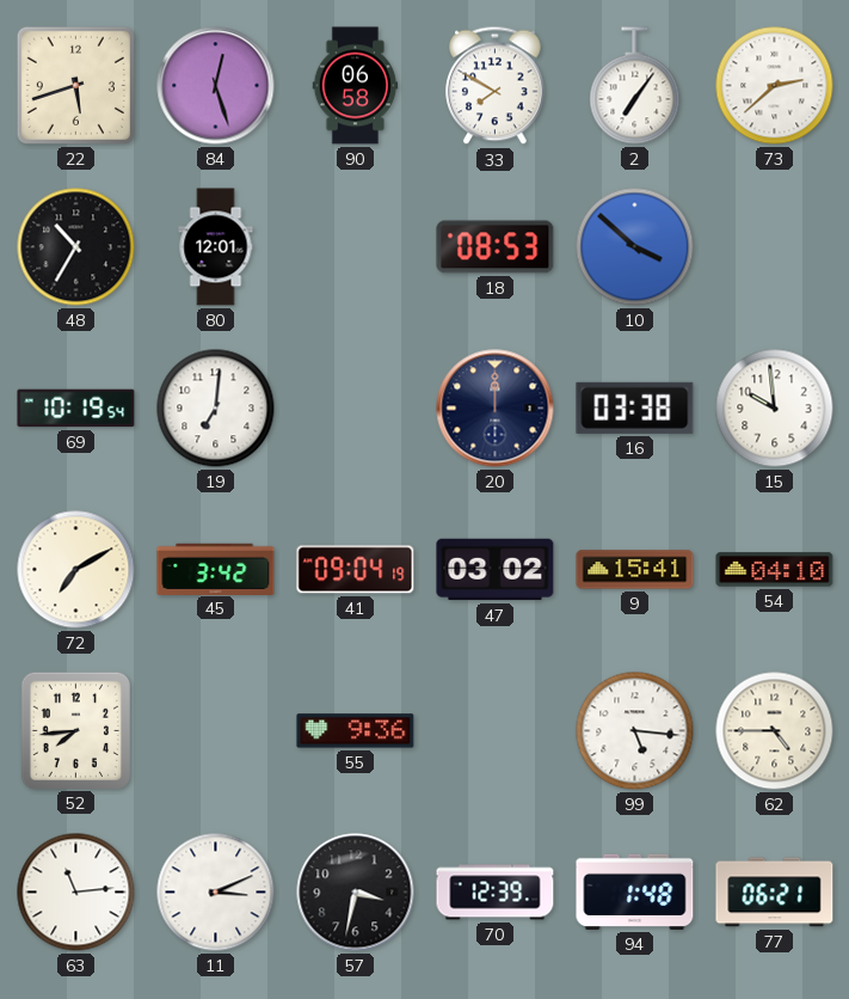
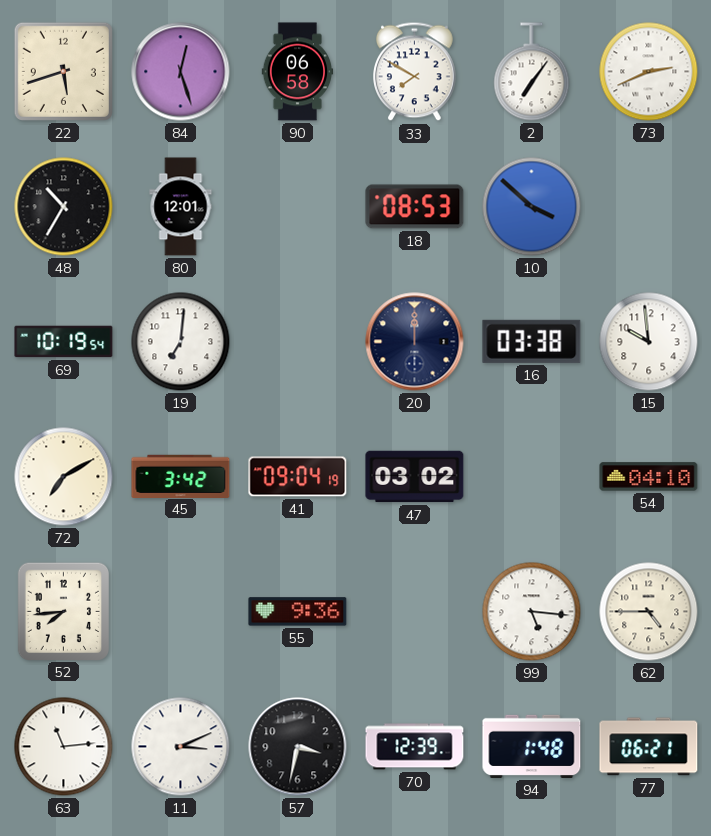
73: 2:38 -> 2:41
9: 15:41 -> none
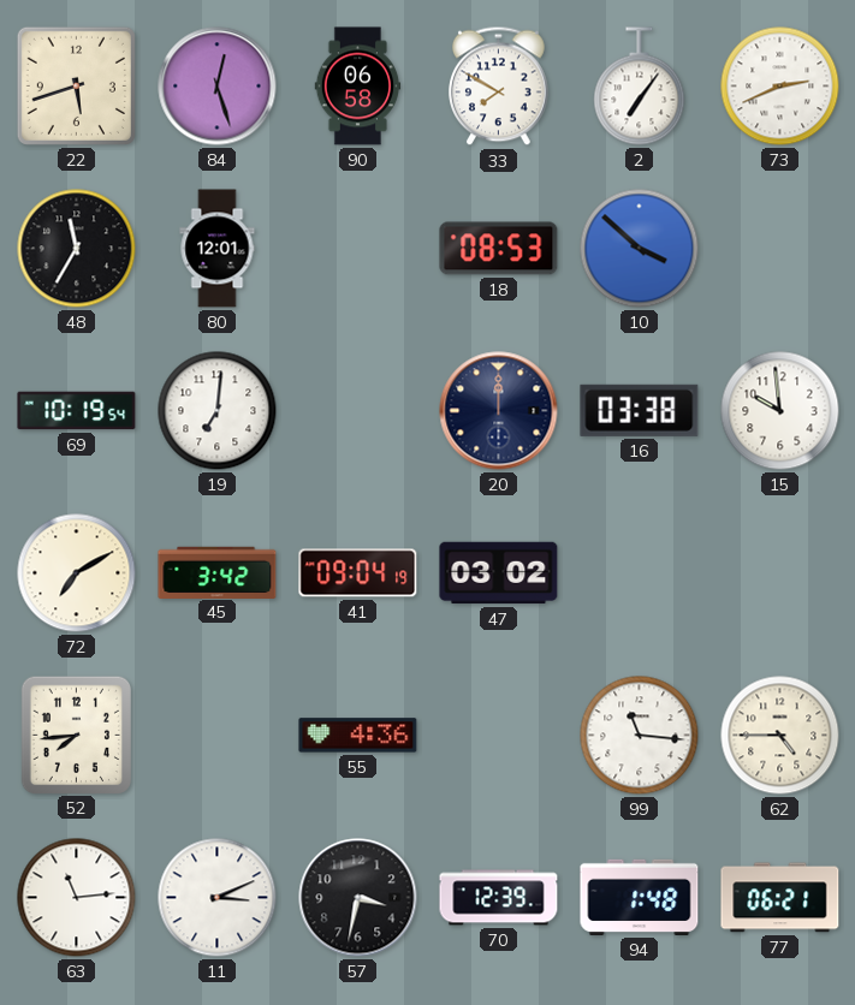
48: 10:35 -> 11:35
54: 04:10 -> none
55: 9:36 -> 4:36
99: 5:16 -> 11:16
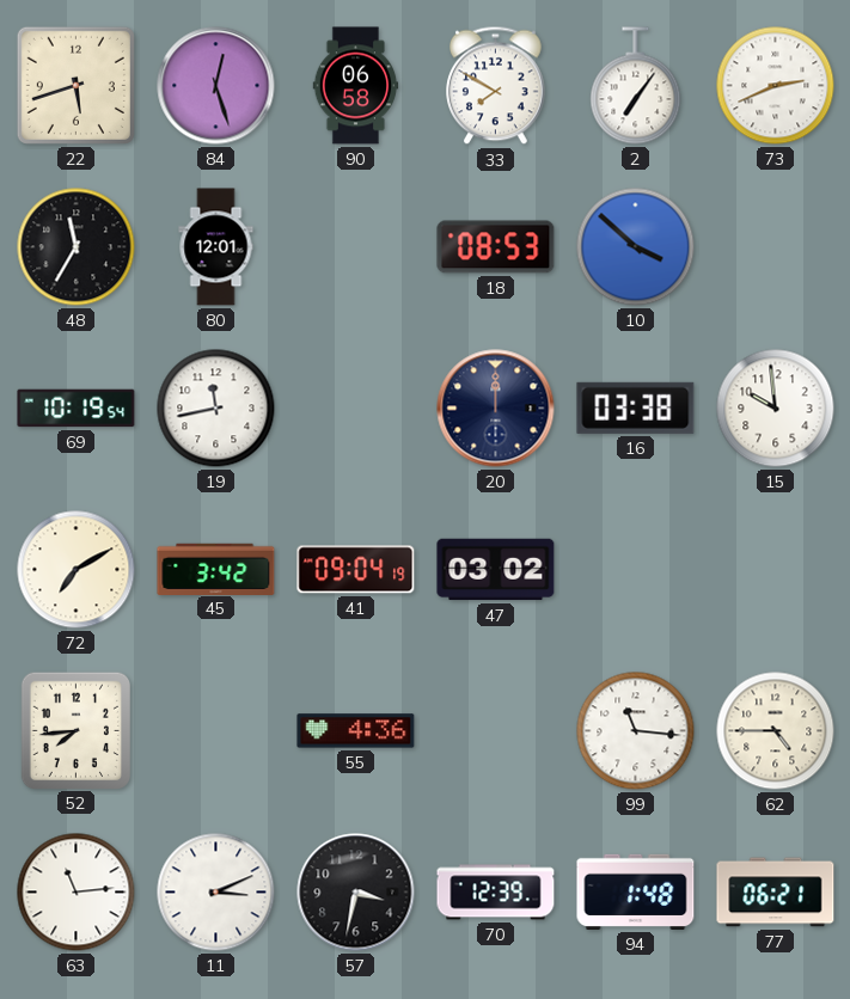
19: 7:01 -> 11:43
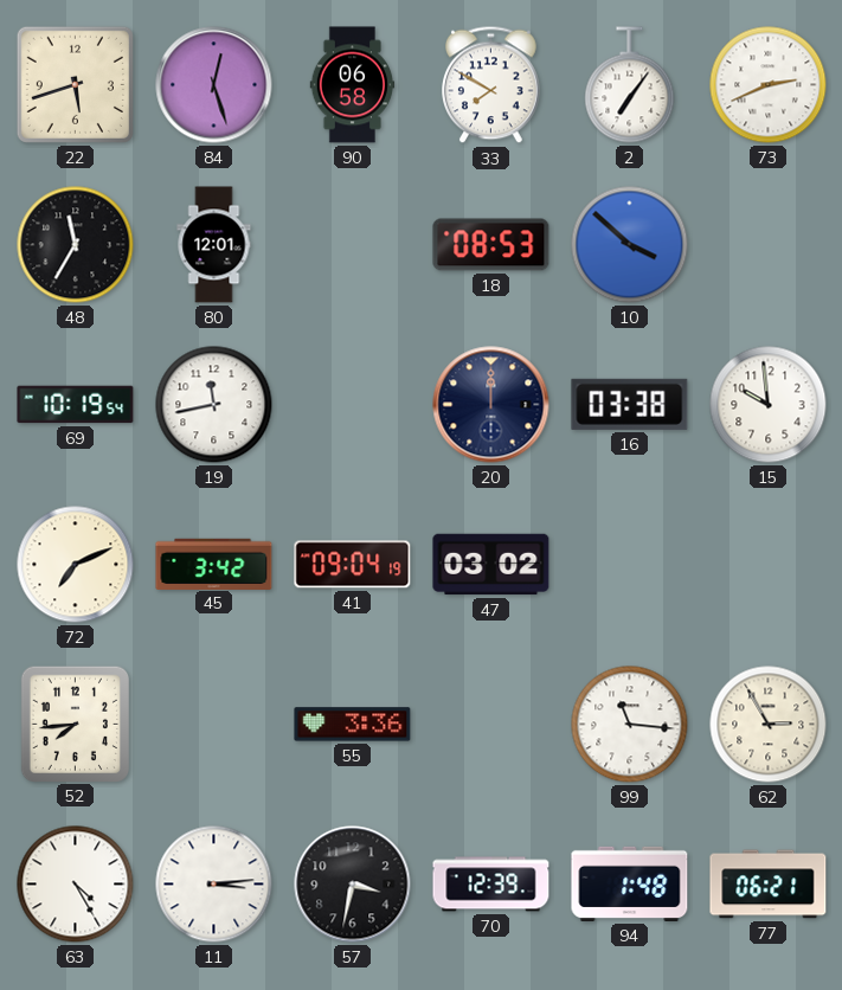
72: 7:10 -> 7:11
55: 4:36 -> 3:36
62: 4:45 -> 2:55
63: 11:14 -> 4:25
11: 3:11 -> 3:14
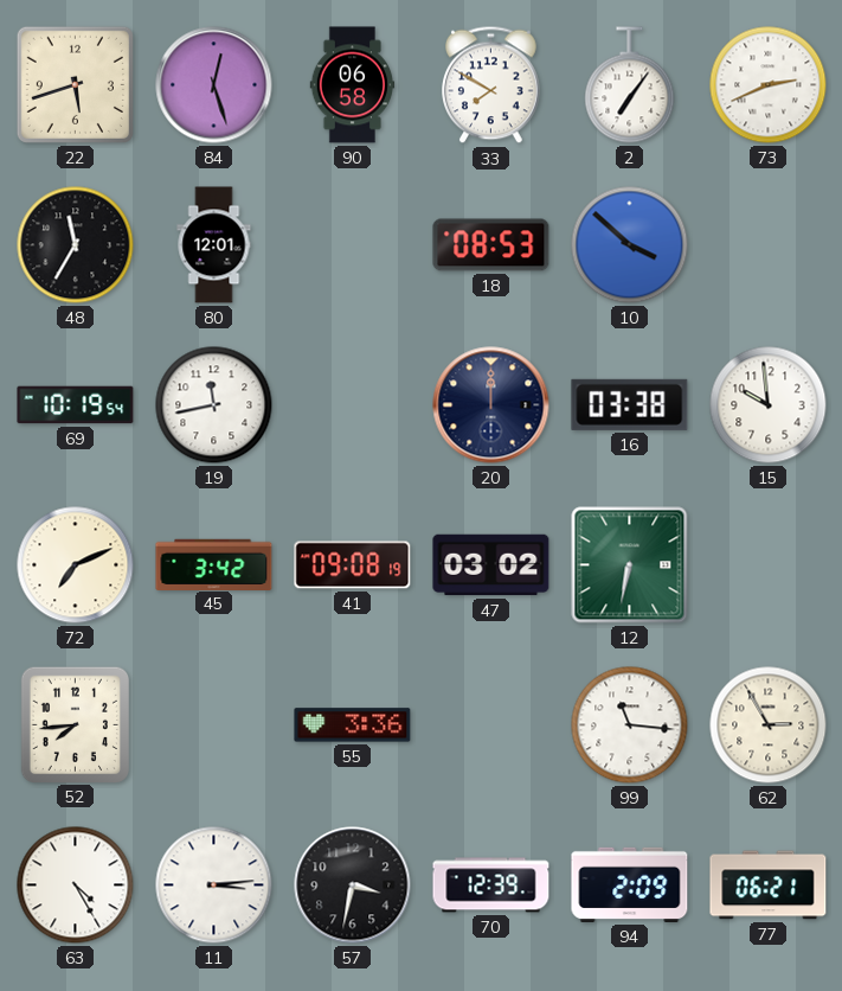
41: 09:04 -> 09:08
12: none -> 6:32
94: 1:48 -> 2:09
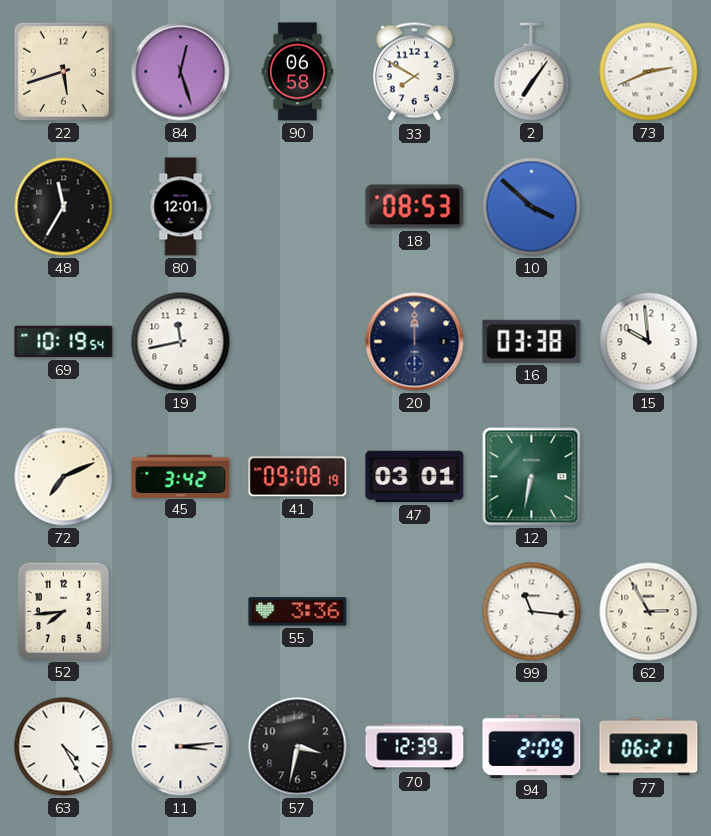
47: 03:02 -> 03:01
